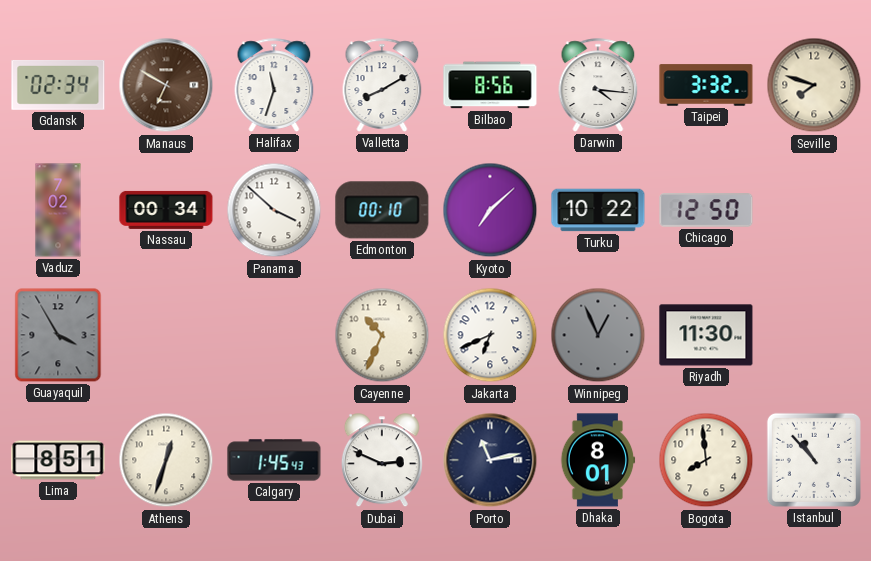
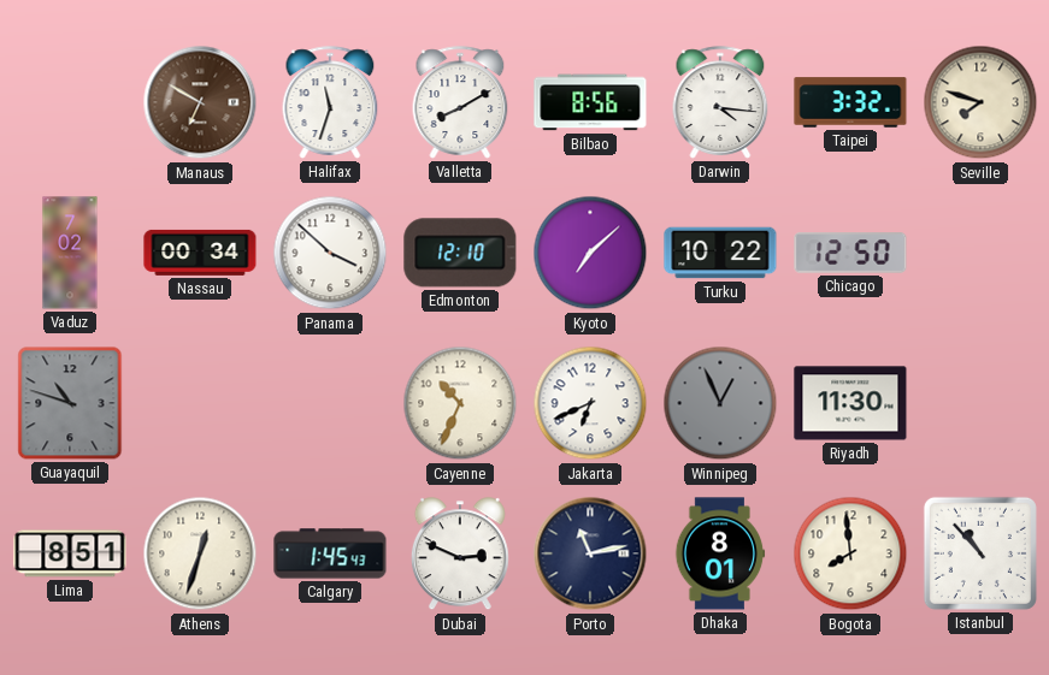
Gdansk: 02:34 -> none
Edmonton: 00:10 -> 12:10
Guayaquil: 3:55 -> 10:48
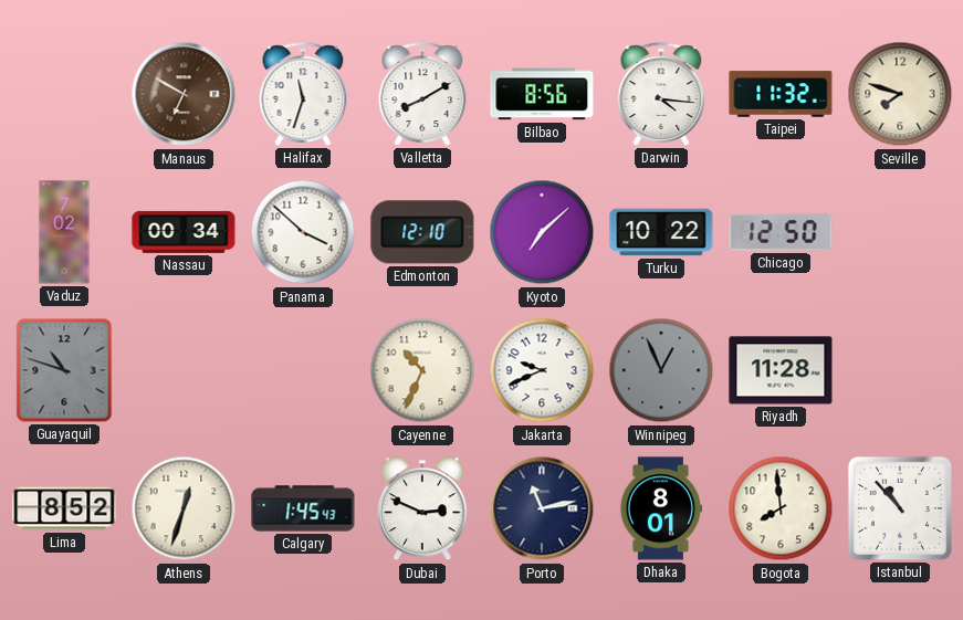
Taipei: 3:32 -> 11:32
Jakarta: 6:41 -> 9:41
Riyadh: 11:30 -> 11:28
Lima: 8:51 -> 8:52
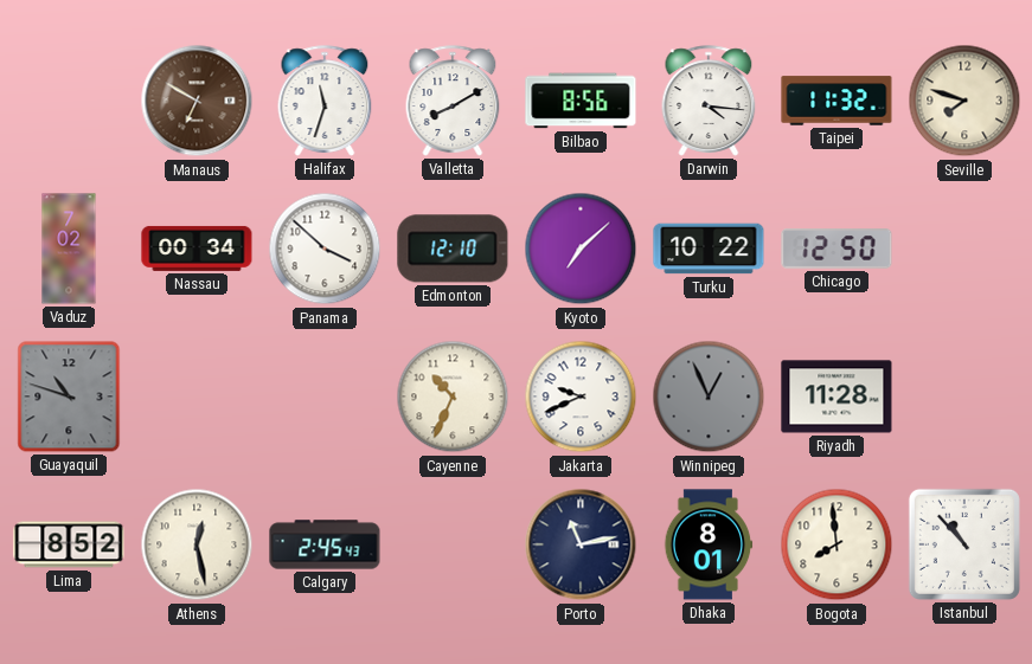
Athens: 12:33 -> 12:28
Calgary: 1:45 -> 2:45
Dubai: 2:49 -> none
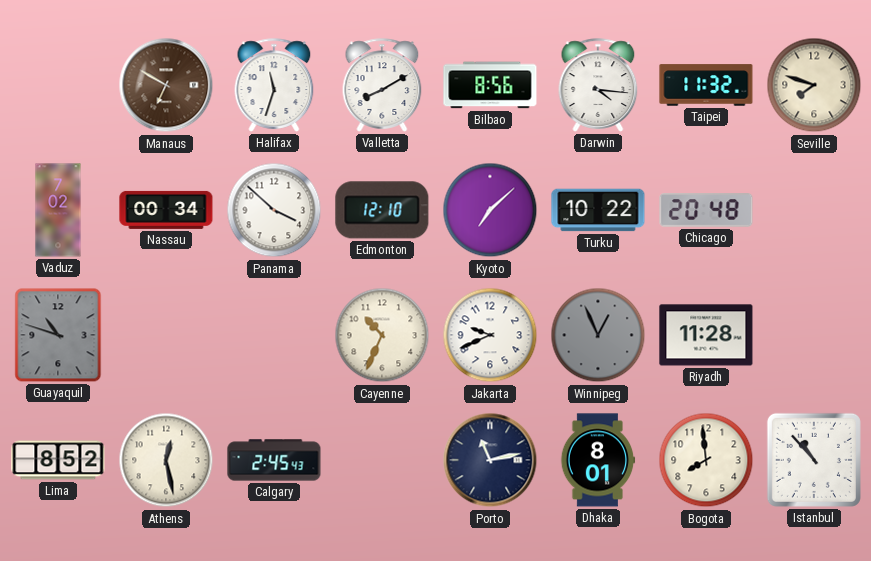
Chicago: 12:50 -> 20:48
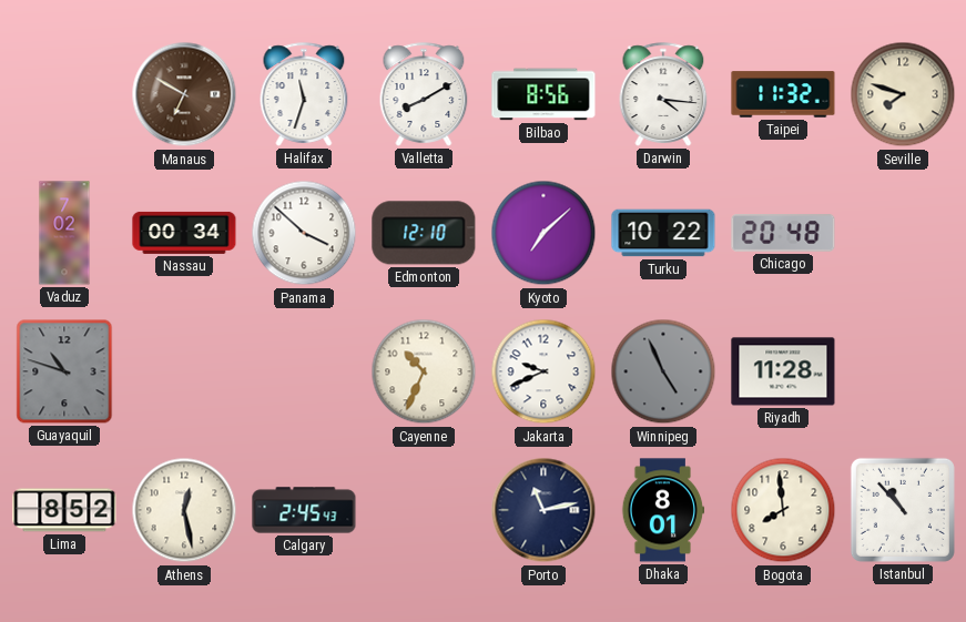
Winnipeg: 12:56 -> 4:56
